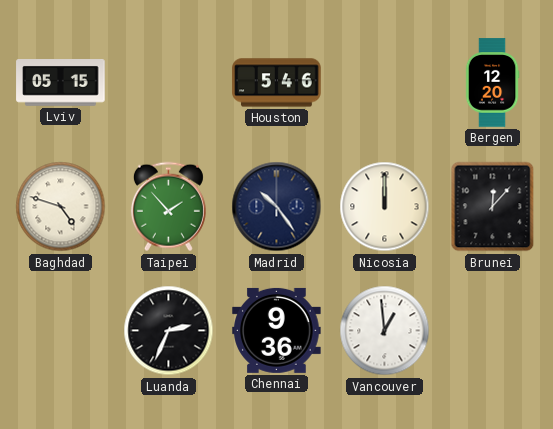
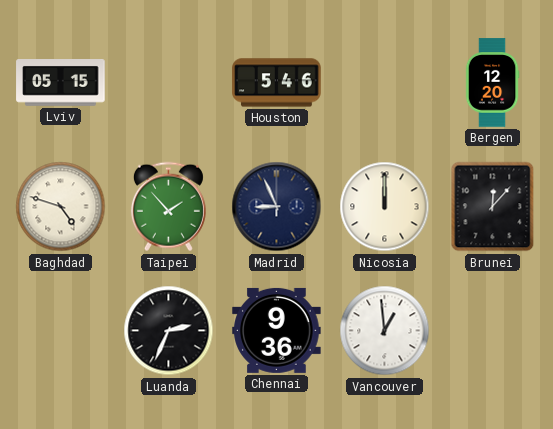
Madrid: 10:24 -> 8:56
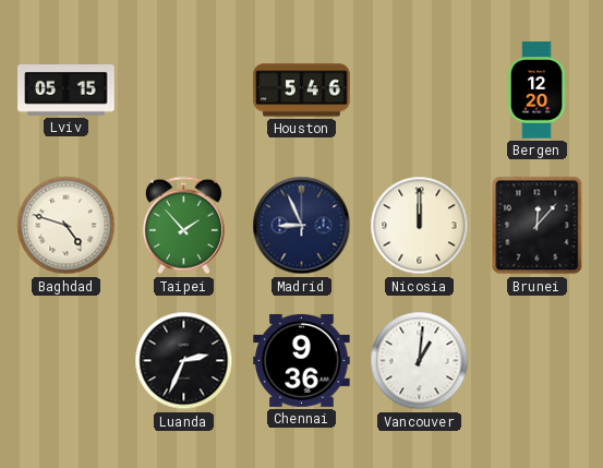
Vancouver: 12:59 -> 1:01
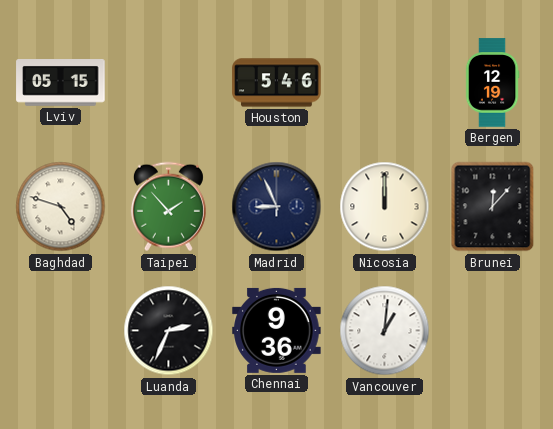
Bergen: 12:20 -> 12:19
